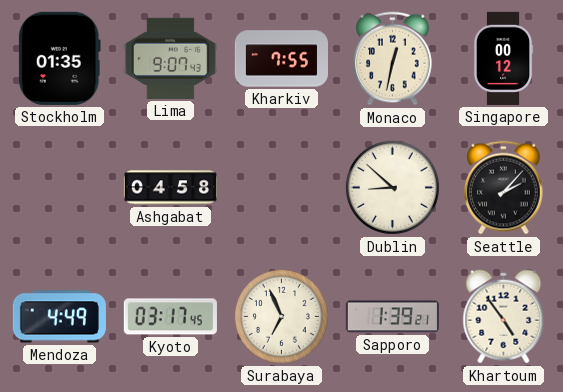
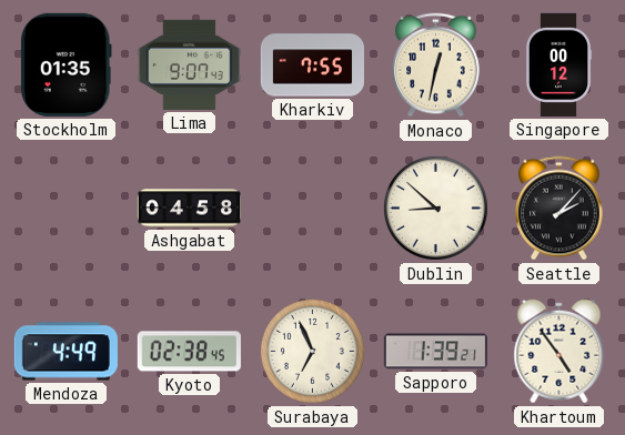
Kyoto: 03:17 -> 02:38
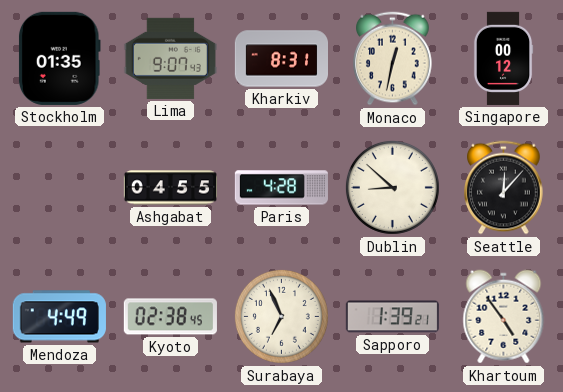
Kharkiv: 7:55 -> 8:31
Ashgabat: 04:58 -> 04:55
Paris: none -> 4:28
Seattle: 2:07 -> 12:07
